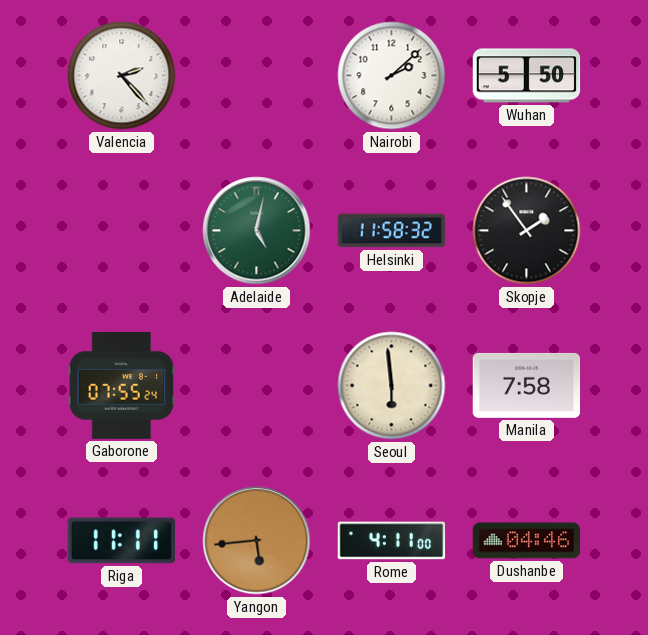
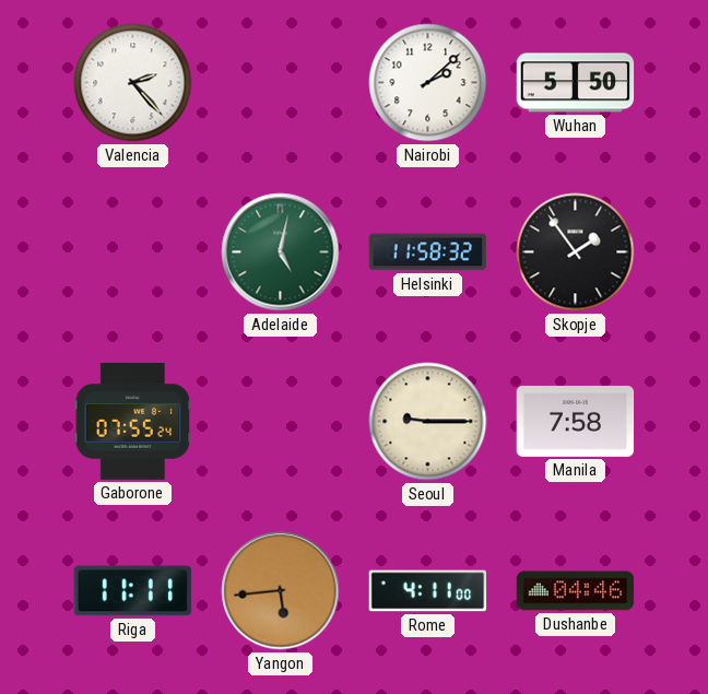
Seoul: 5:59 -> 9:15
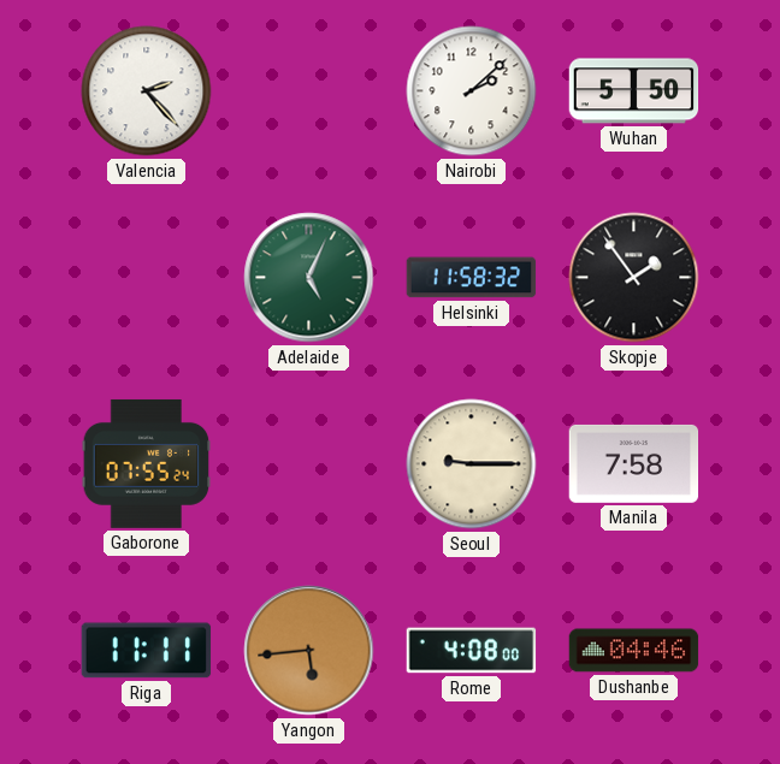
Adelaide: 5:02 -> 5:04
Rome: 4:11 -> 4:08
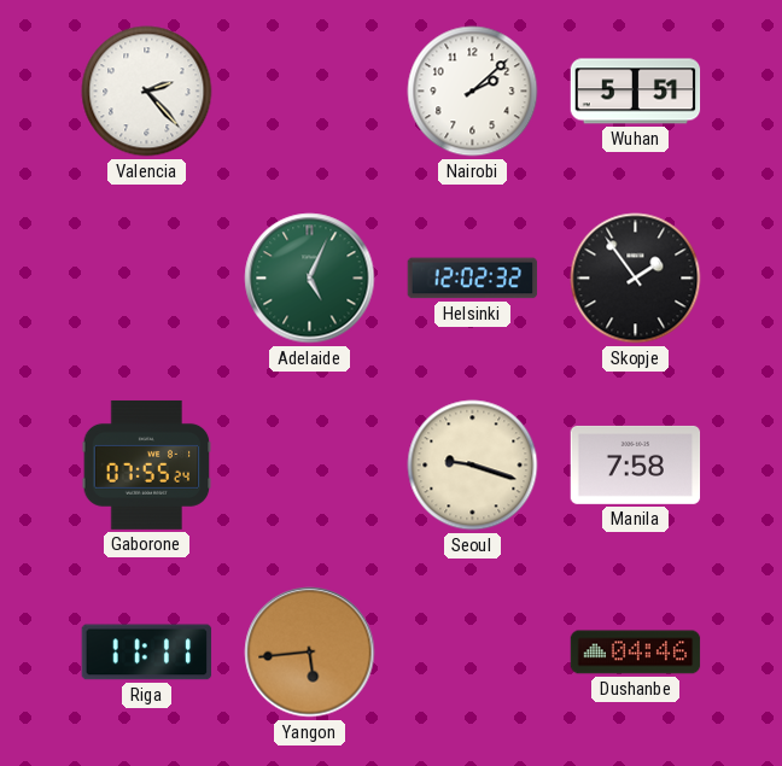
Wuhan: 5:50 -> 5:51
Helsinki: 11:58 -> 12:02
Seoul: 9:15 -> 9:18
Rome: 4:08 -> none
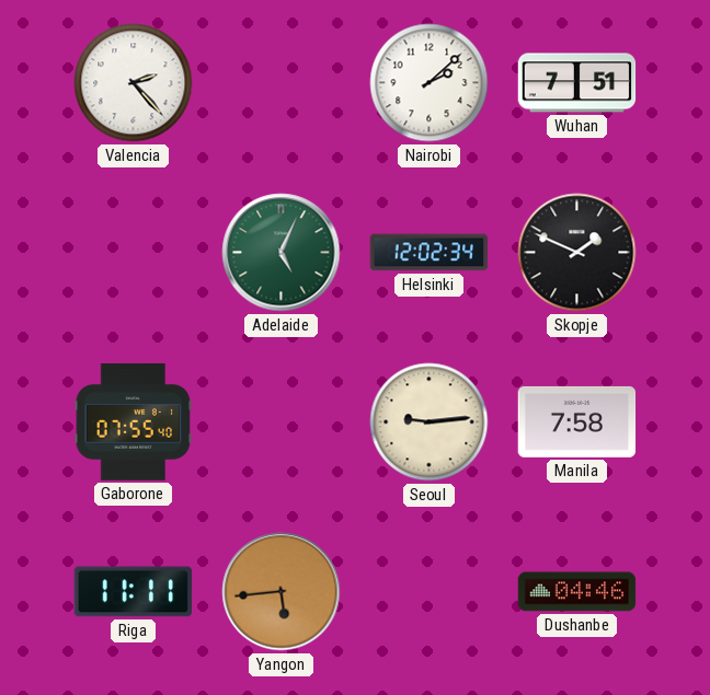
Wuhan: 5:51 -> 7:51
Helsinki: 12:02:32 -> 12:02:34
Skopje: 1:54 -> 1:49
Gaborone: 07:55:24 -> 07:55:40
Seoul: 9:18 -> 9:14
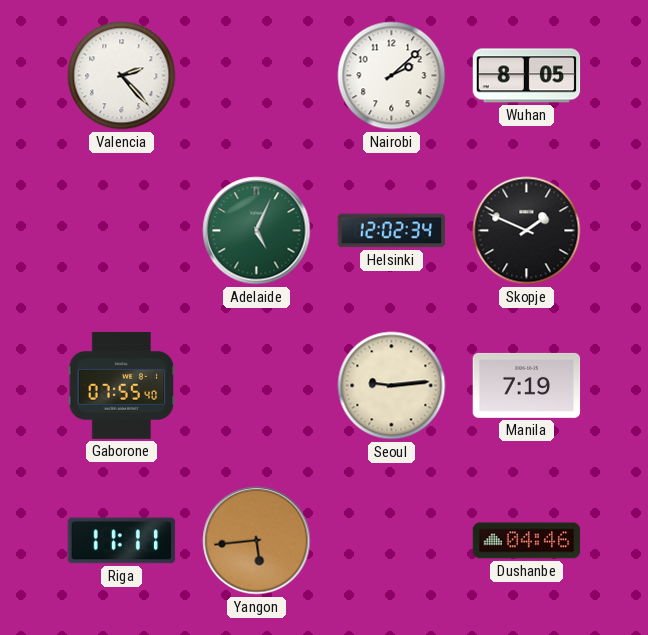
Wuhan: 7:51 -> 8:05
Manila: 7:58 -> 7:19
